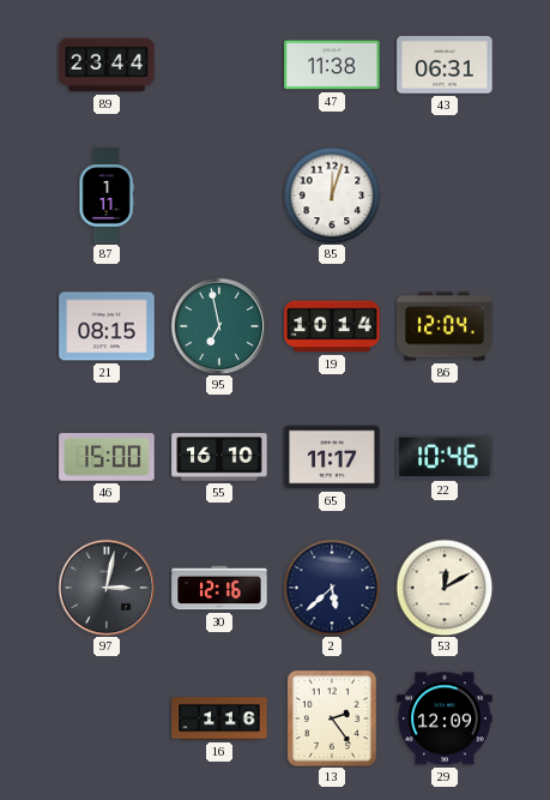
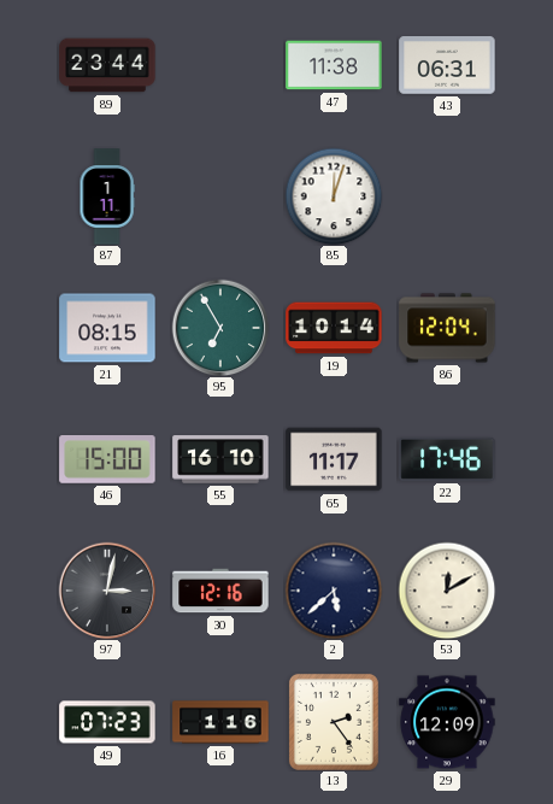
95: 6:58 -> 6:55
22: 10:46 -> 17:46
49: none -> 07:23
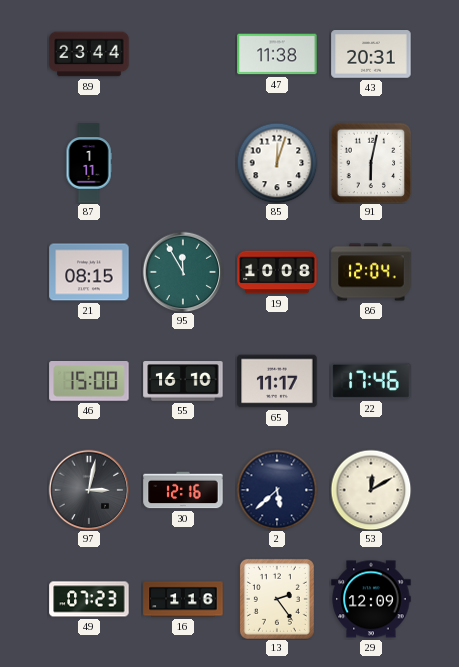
43: 06:31 -> 20:31
91: none -> 6:02
95: 6:55 -> 11:55
19: 10:14 -> 10:08
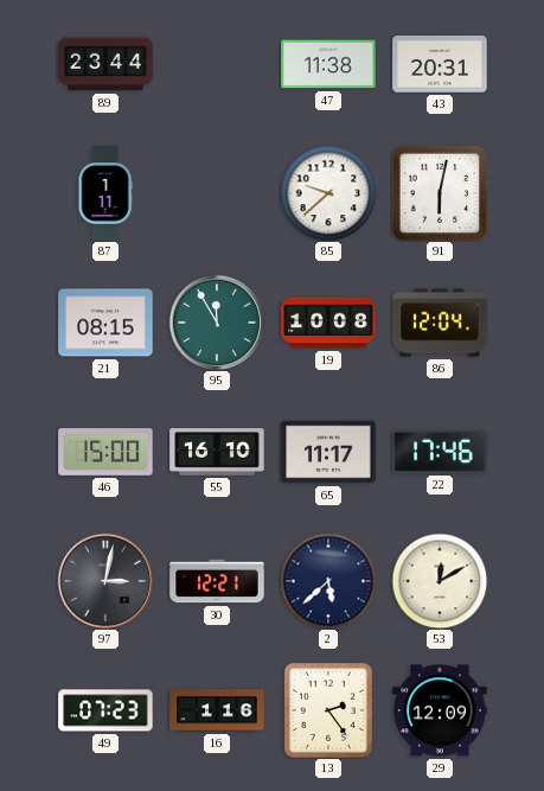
85: 12:03 -> 9:38
30: 12:16 -> 12:21
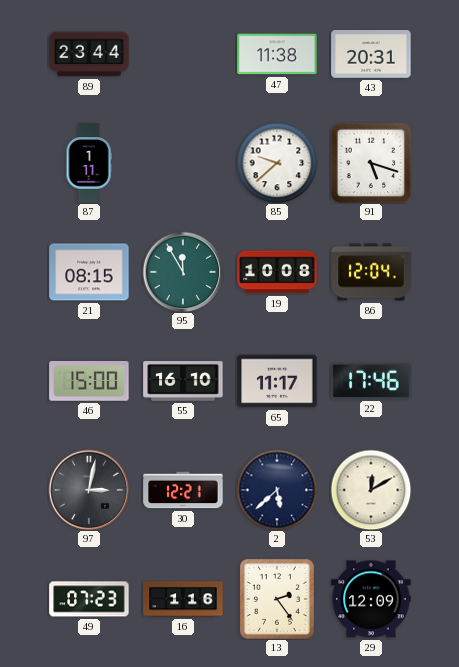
91: 6:02 -> 5:18
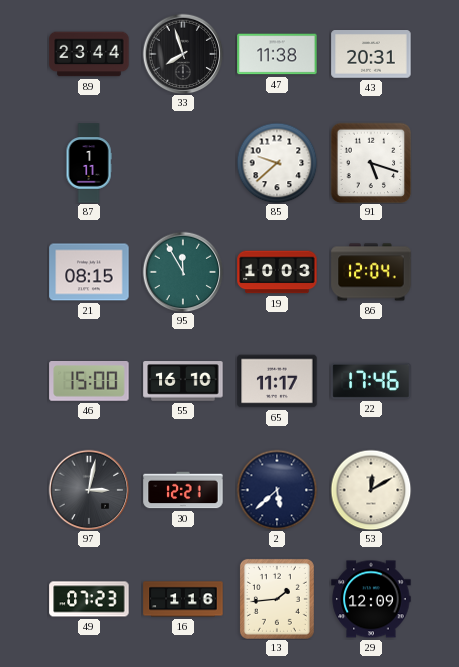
33: none -> 7:57
19: 10:08 -> 10:03
13: 2:24 -> 1:44
